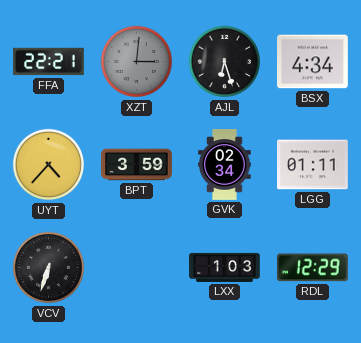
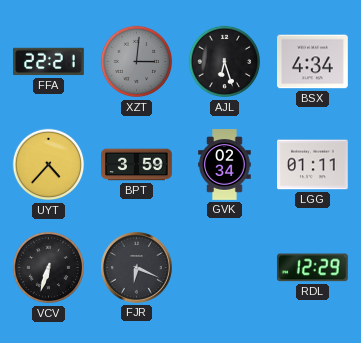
FJR: none -> 6:19
LXX: 1:03 -> none
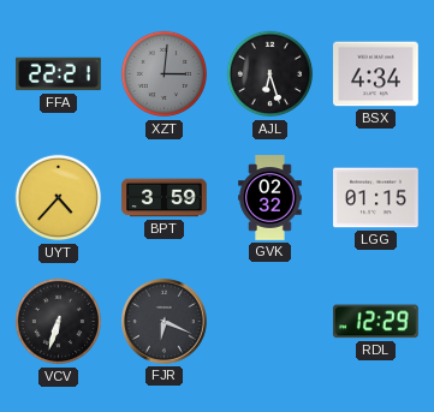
GVK: 02:34 -> 02:32
LGG: 01:11 -> 01:15
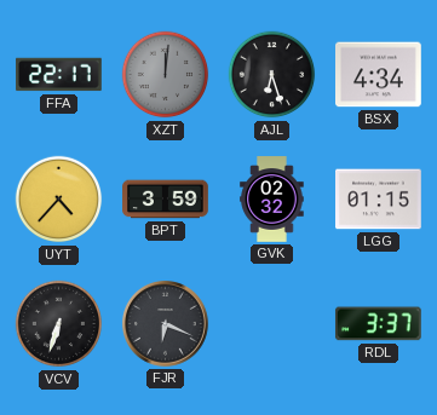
FFA: 22:21 -> 22:17
XZT: 3:01 -> 12:01
RDL: 12:29 -> 3:37
